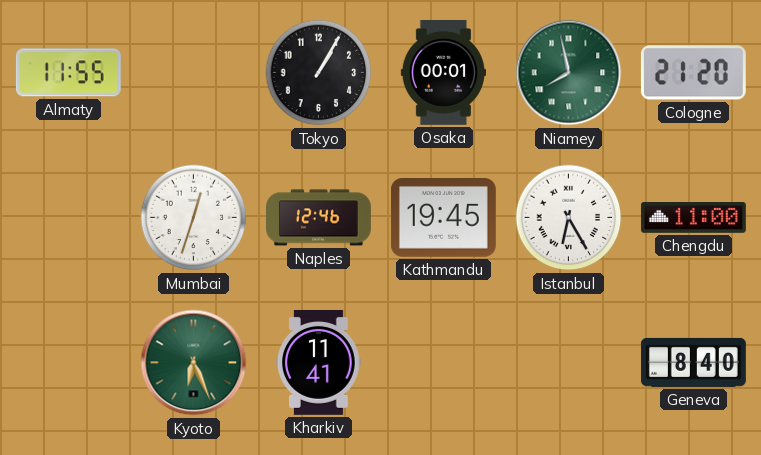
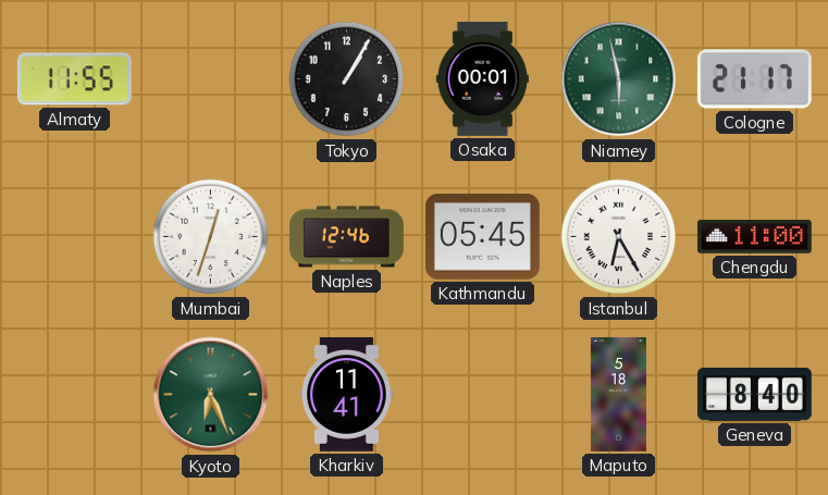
Niamey: 7:58 -> 5:58
Cologne: 21:20 -> 21:17
Kathmandu: 19:45 -> 05:45
Maputo: none -> 5:18
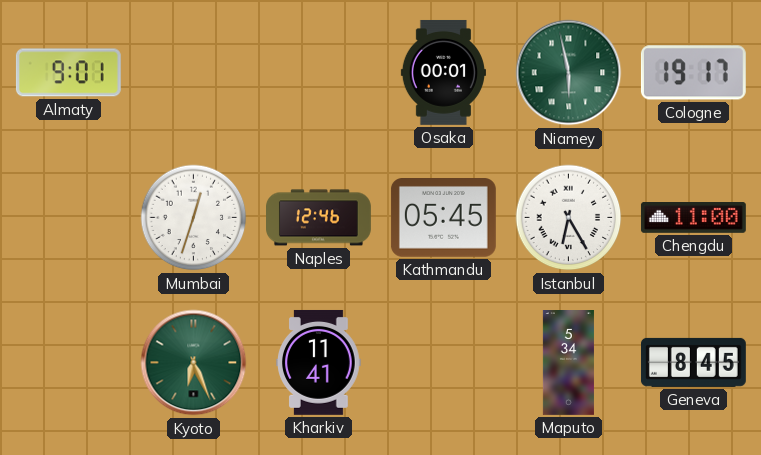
Almaty: 11:55 -> 9:01
Tokyo: 1:05 -> none
Cologne: 21:17 -> 19:17
Maputo: 5:18 -> 5:34
Geneva: 8:40 -> 8:45
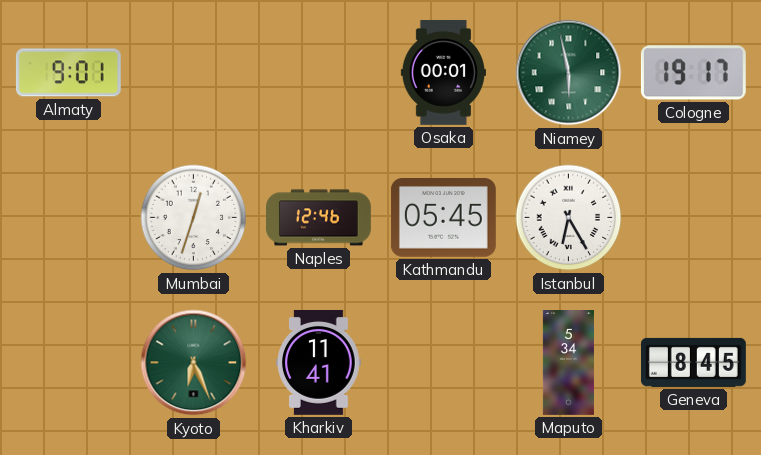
Chengdu: 11:00 -> none
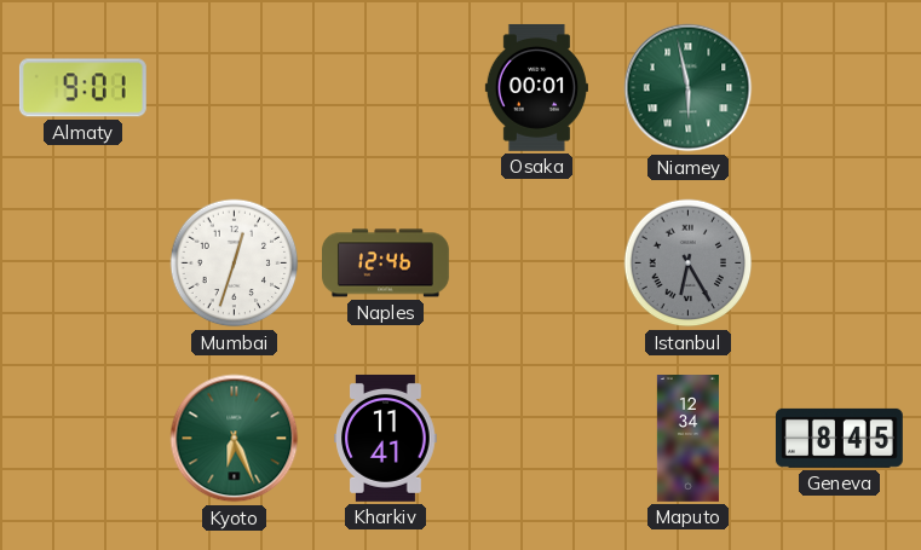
Cologne: 19:17 -> none
Kathmandu: 05:45 -> none
Istanbul dial: white -> grey
Maputo: 5:34 -> 12:34
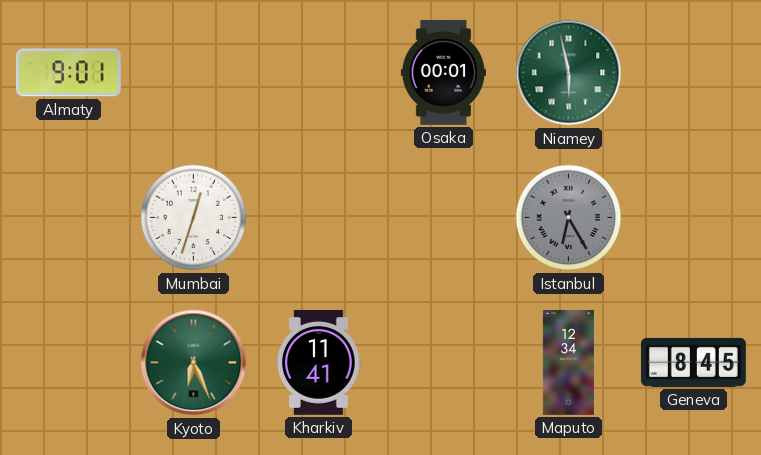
Naples: 12:46 -> none
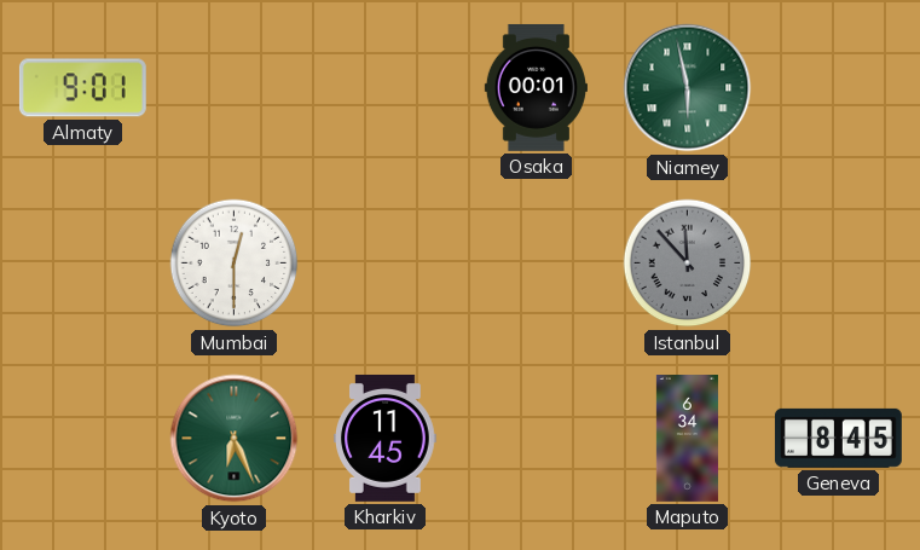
Mumbai: 12:33 -> 12:30
Istanbul: 6:25 -> 11:53
Kharkiv: 11:41 -> 11:45
Maputo: 12:34 -> 6:34
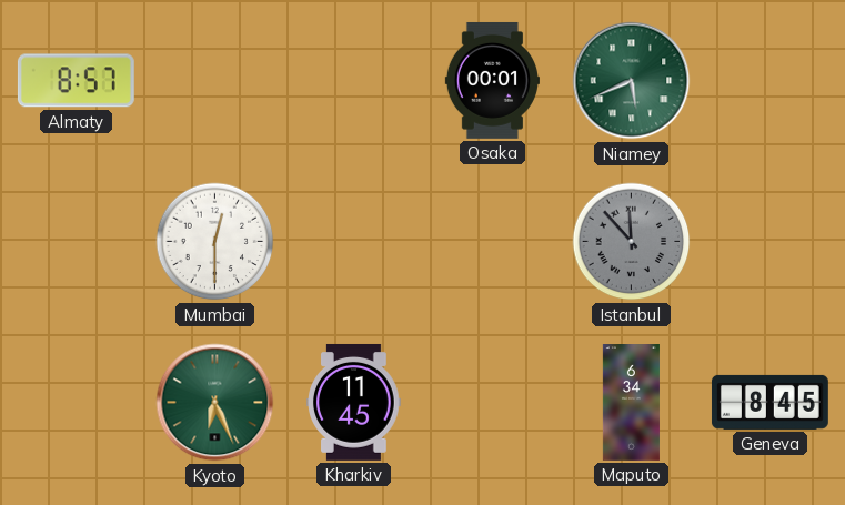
Almaty: 9:01 -> 8:57
Niamey: 5:58 -> 5:41
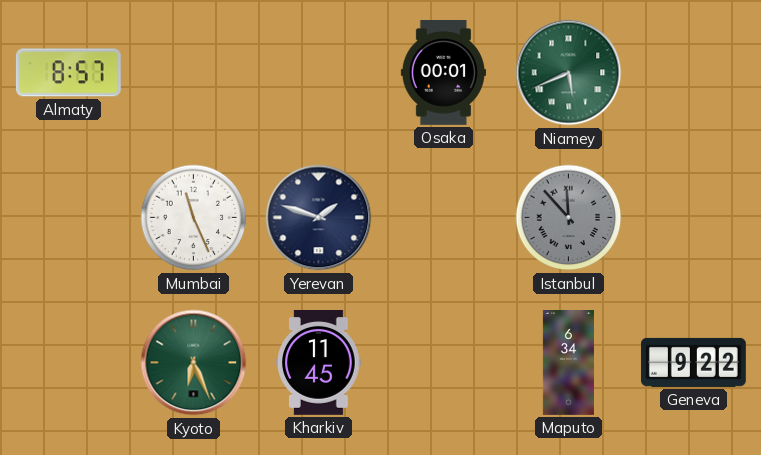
Mumbai: 12:30 -> 11:26
Yerevan: none -> 1:48
Geneva: 8:45 -> 9:22
